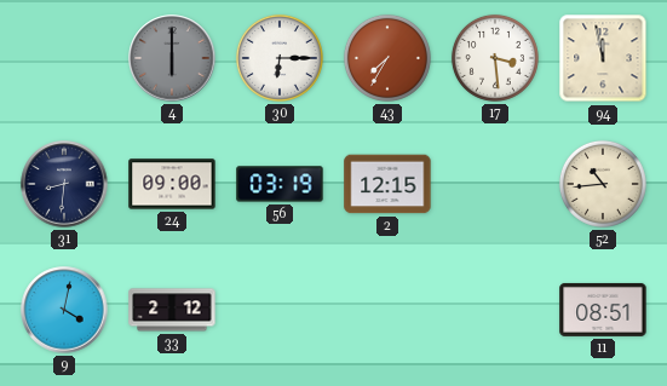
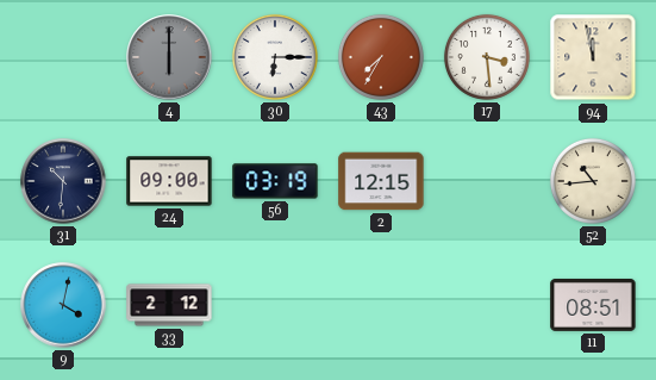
31: 8:31 -> 10:31
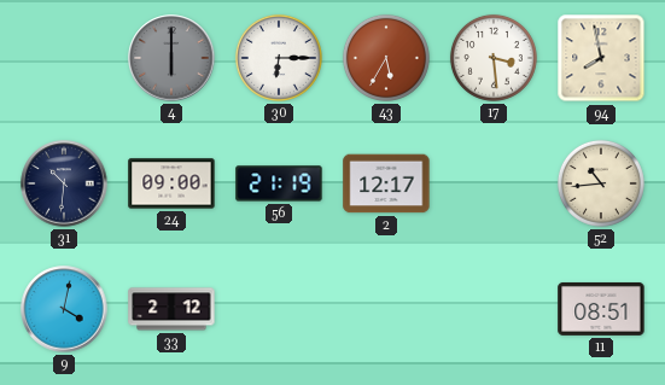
43: 7:35 -> 5:35
94: 11:58 -> 7:58
56: 03:19 -> 21:19
2: 12:15 -> 12:17
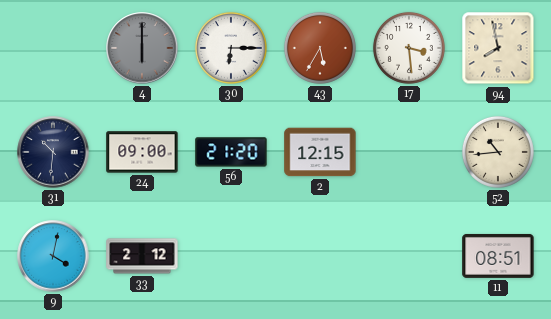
56: 21:19 -> 21:20
2: 12:17 -> 12:15
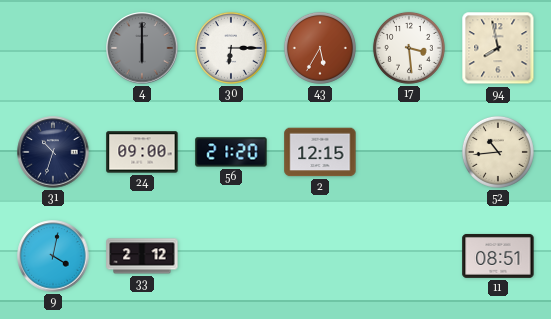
31: 10:31 -> 10:33
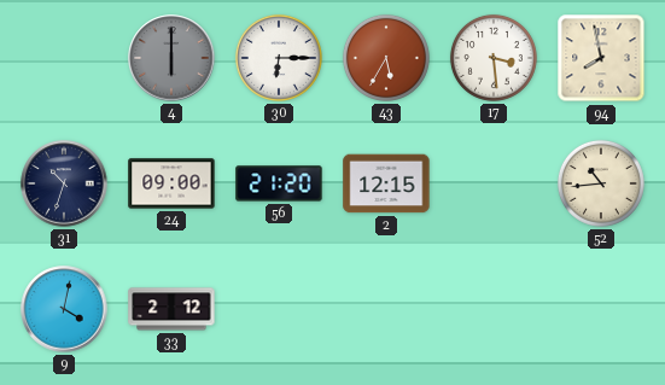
11: 08:51 -> none
